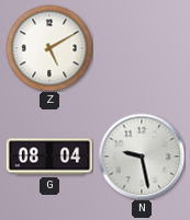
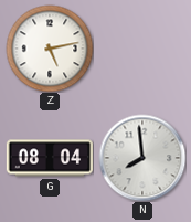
Z: 5:10 -> 5:13
N: 9:28 -> 7:59
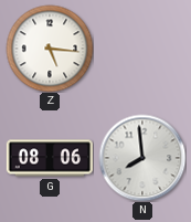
Z: 5:13 -> 5:16
G: 08:04 -> 08:06
